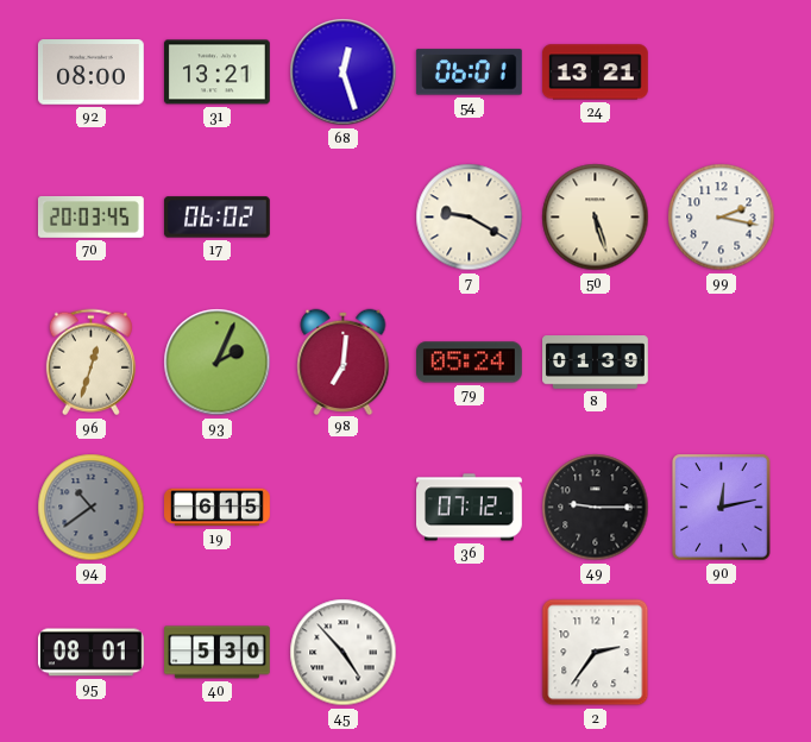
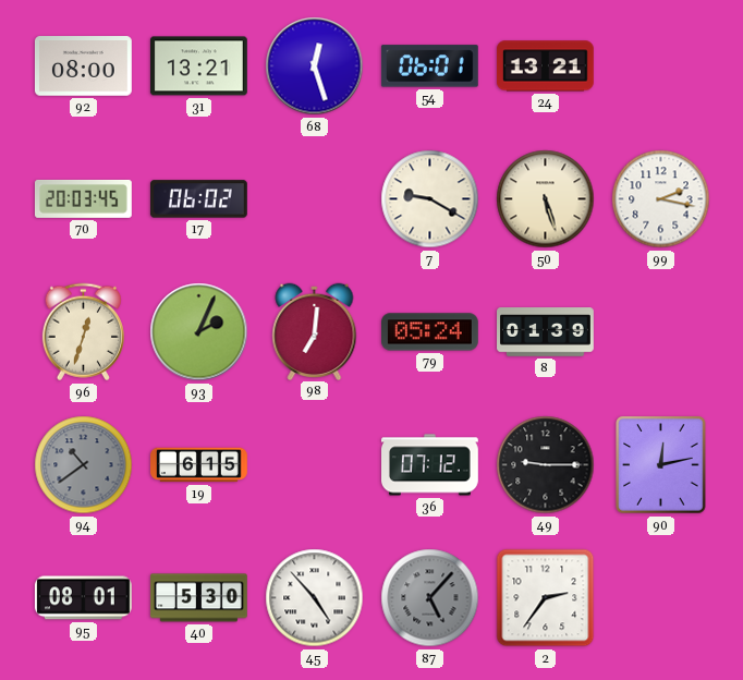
87: none -> 5:07
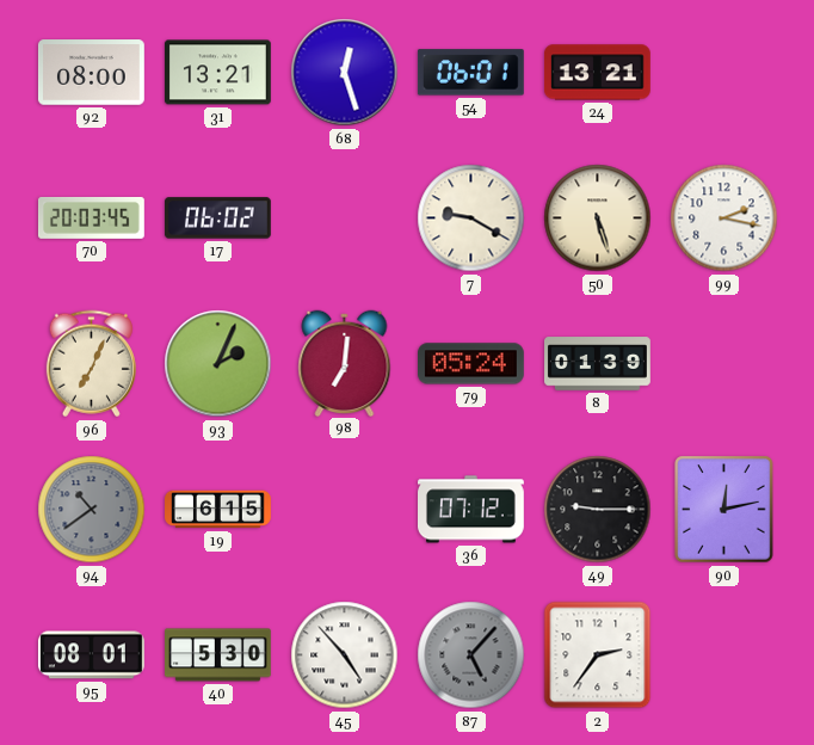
96: 12:33 -> 7:04
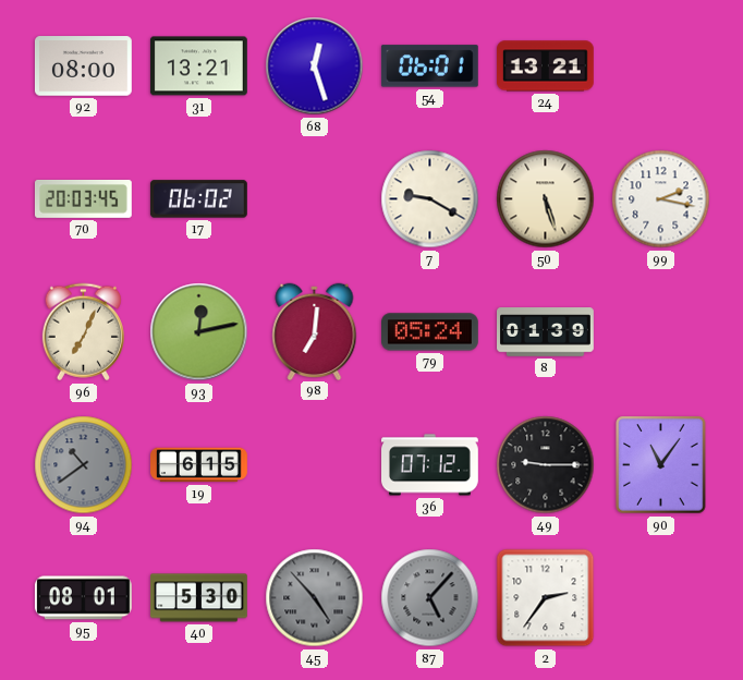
93: 2:04 -> 12:13
90: 12:13 -> 11:06
45 dial: white -> grey
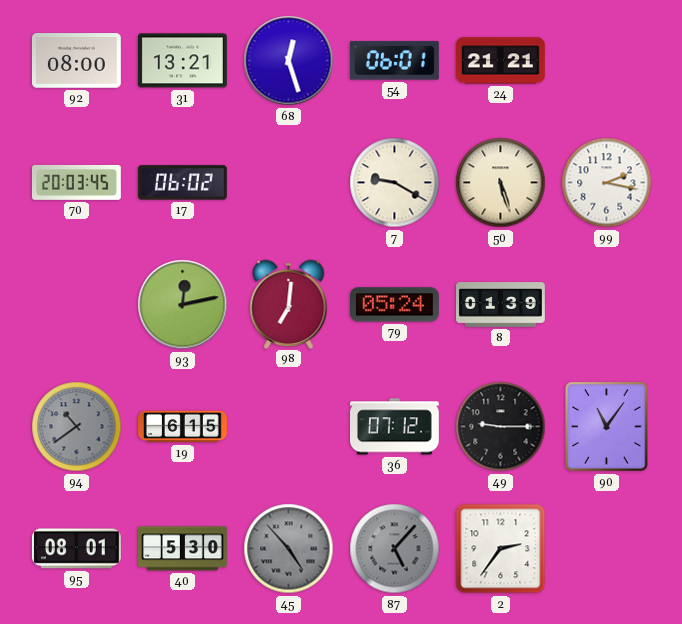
24: 13:21 -> 21:21
96: 7:04 -> none
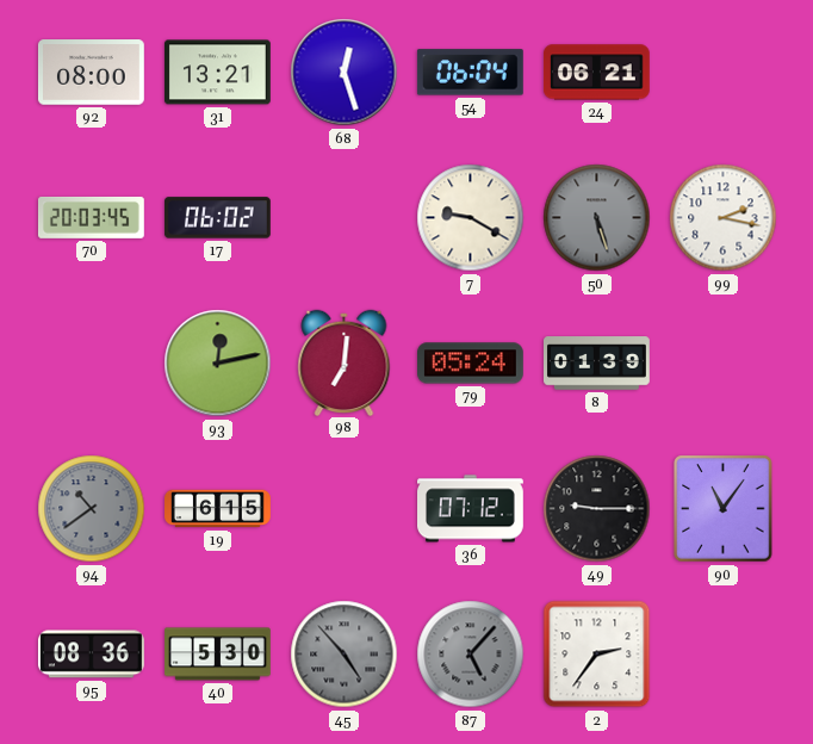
54: 06:01 -> 06:04
24: 21:21 -> 06:21
50 dial: cream -> grey
95: 08:01 -> 08:36
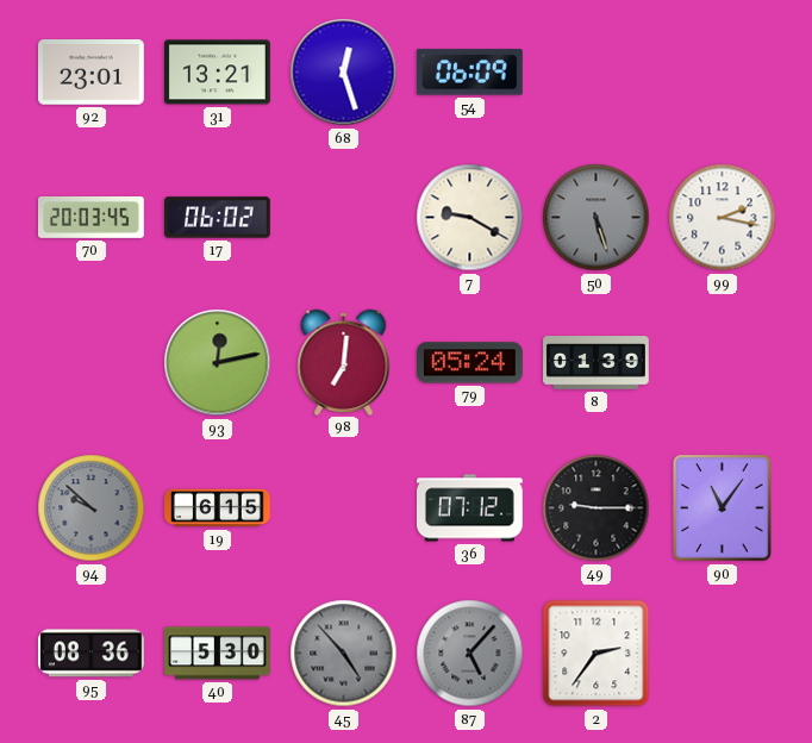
92: 08:00 -> 23:01
54: 06:04 -> 06:09
24: 06:21 -> none
94: 10:39 -> 9:52
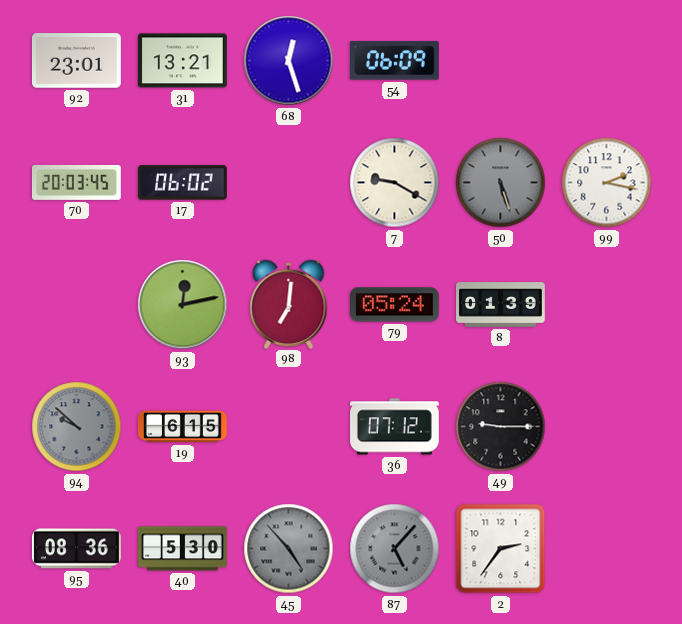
90: 11:06 -> none
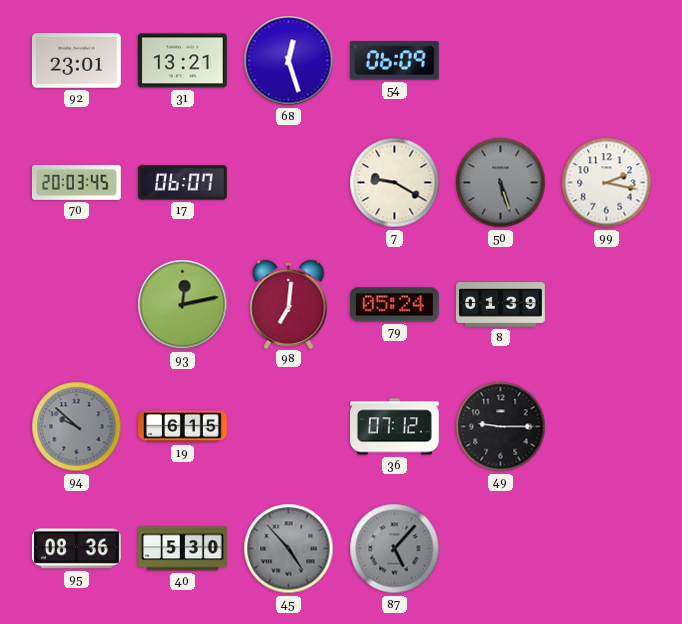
17: 06:02 -> 06:07
2: 2:36 -> none
